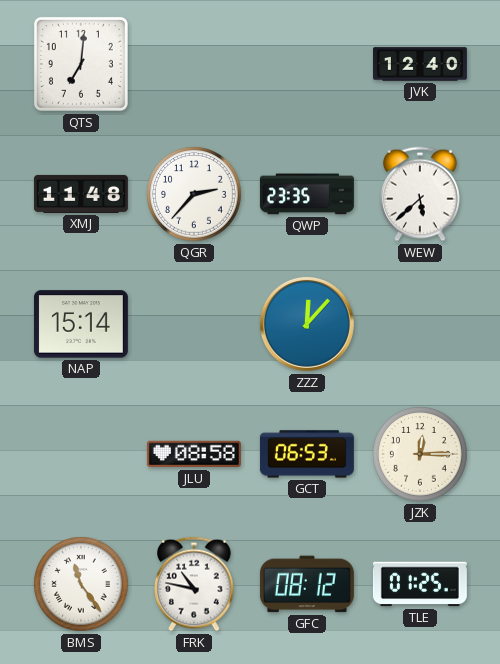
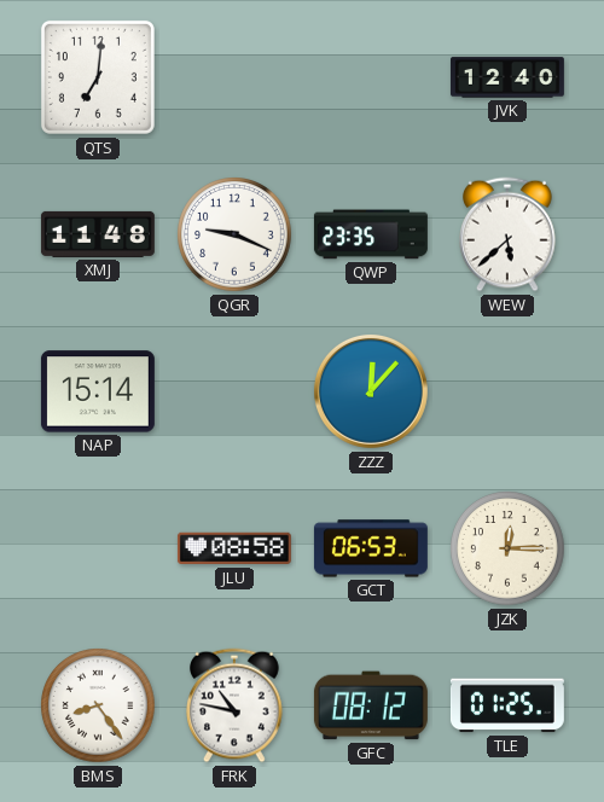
QGR: 2:37 -> 9:19
BMS: 11:24 -> 8:24
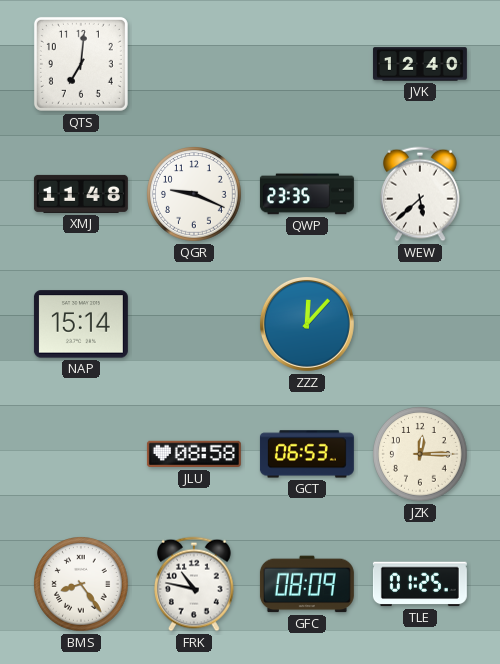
GFC: 08:12 -> 08:09
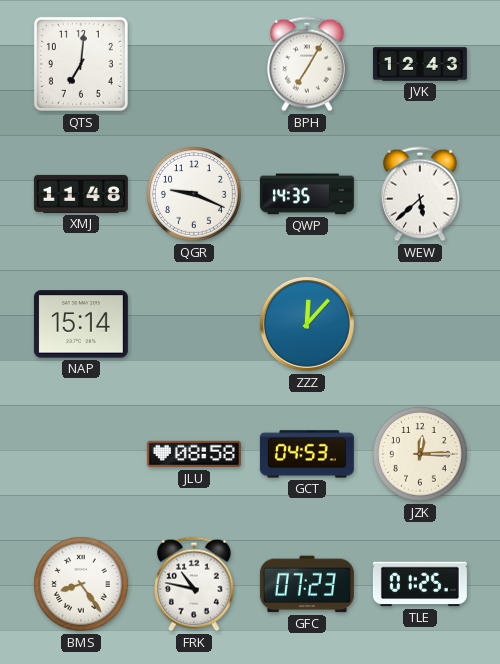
BPH: none -> 7:05
JVK: 12:40 -> 12:43
QWP: 23:35 -> 14:35
GCT: 06:53 -> 04:53
GFC: 08:09 -> 07:23
